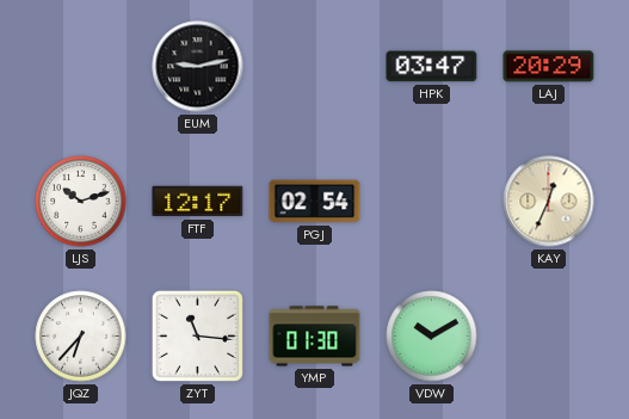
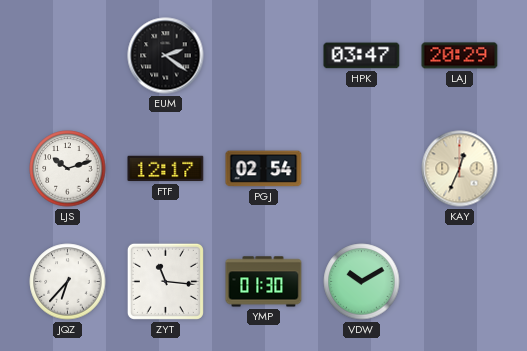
EUM: 9:13 -> 2:21
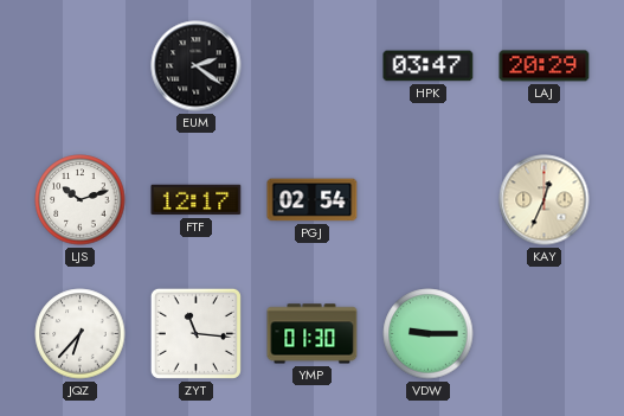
VDW: 10:10 -> 9:15
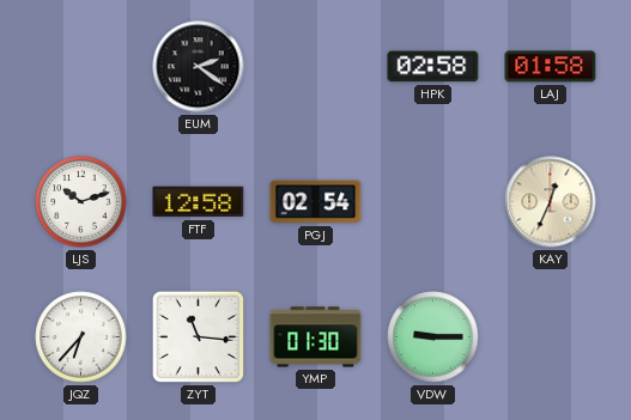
HPK: 03:47 -> 02:58
LAJ: 20:29 -> 01:58
FTF: 12:17 -> 12:58
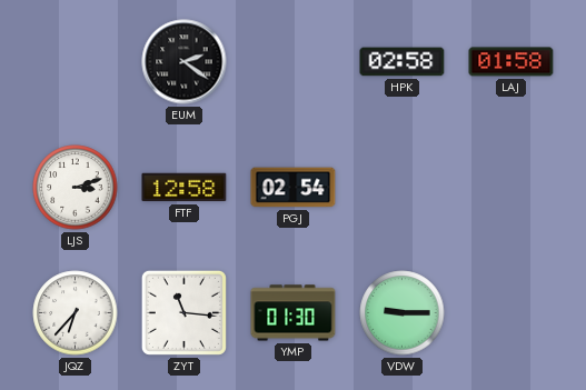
LJS: 10:12 -> 3:12
KAY: 12:34 -> none
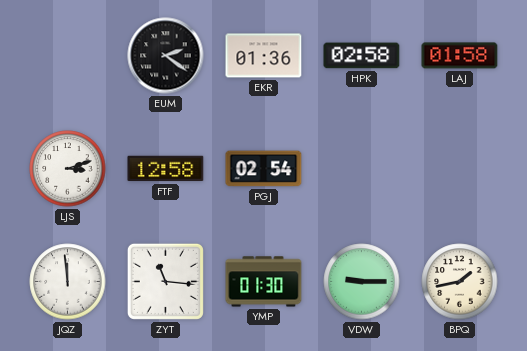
EKR: none -> 01:36
JQZ: 6:37 -> 11:59
BPQ: none -> 1:43
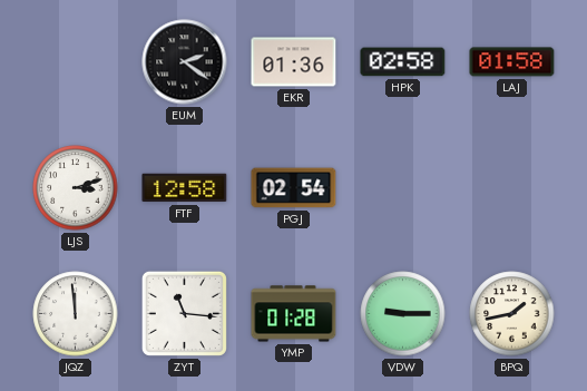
YMP: 01:30 -> 01:28
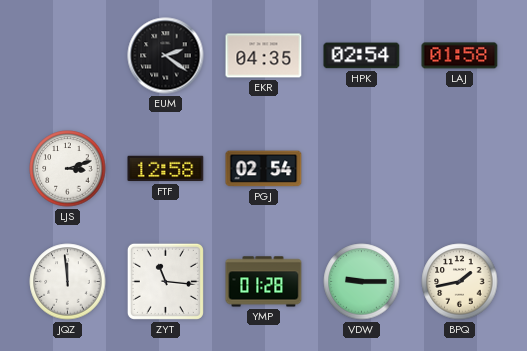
EKR: 01:36 -> 04:35
HPK: 02:58 -> 02:54
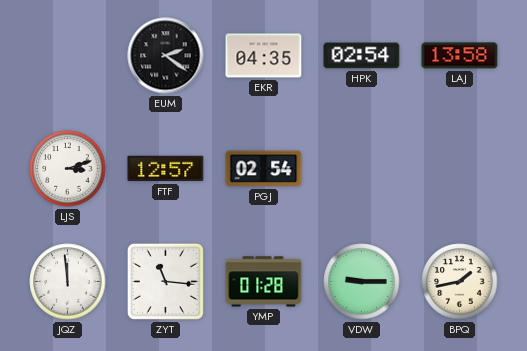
LAJ: 01:58 -> 13:58
FTF: 12:58 -> 12:57
